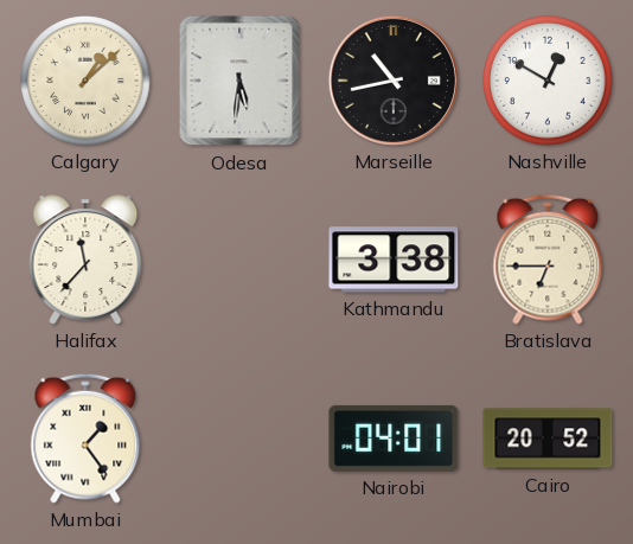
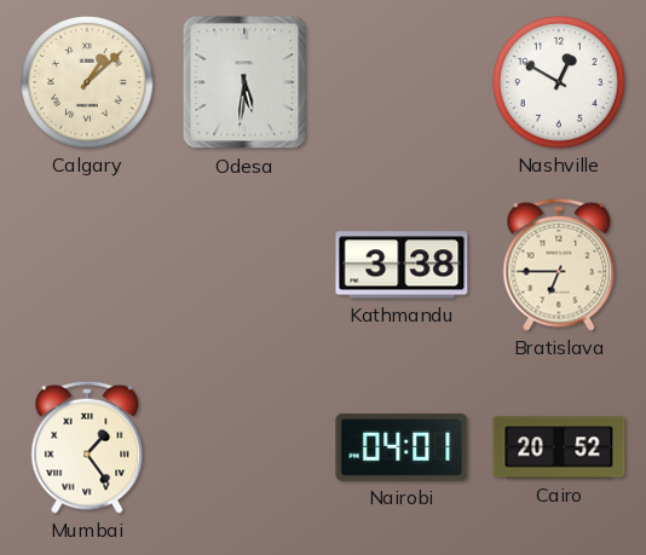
Marseille: 10:43 -> none
Halifax: 11:37 -> none
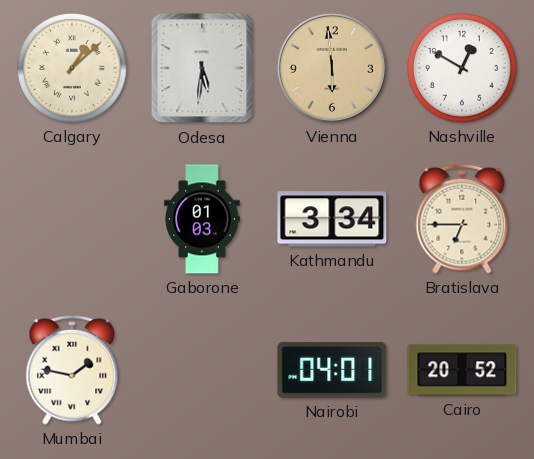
Vienna: none -> 5:59
Gaborone: none -> 01:03
Kathmandu: 3:38 -> 3:34
Mumbai: 1:24 -> 1:47
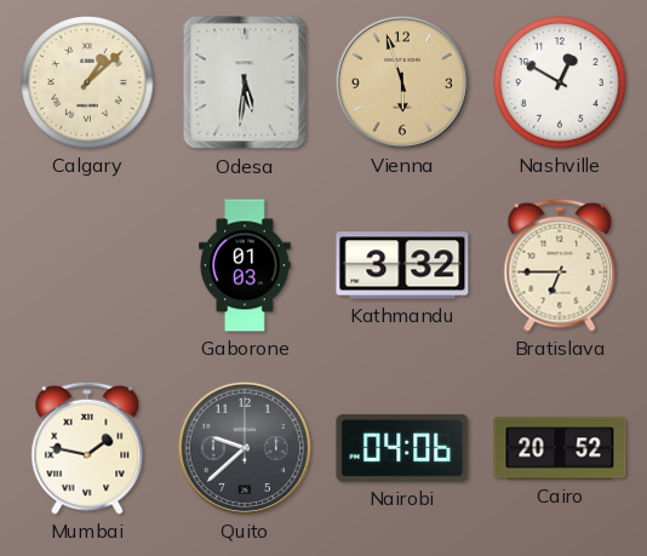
Vienna: 5:59 -> 5:57
Kathmandu: 3:34 -> 3:32
Quito: none -> 9:38
Nairobi: 04:01 -> 04:06
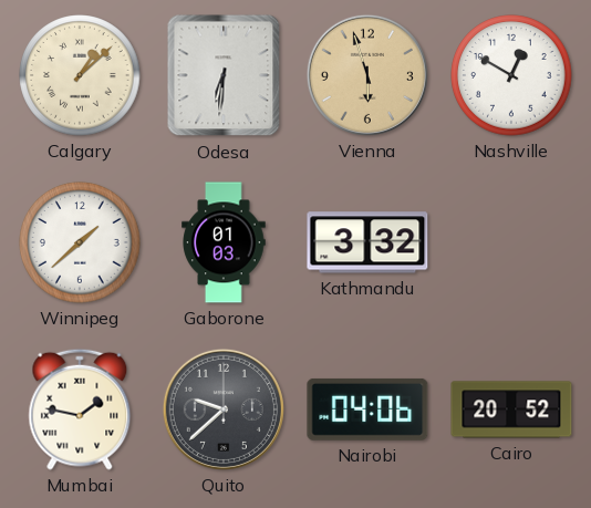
Odesa: 5:31 -> 6:31
Winnipeg: none -> 1:38
Bratislava: 6:45 -> none
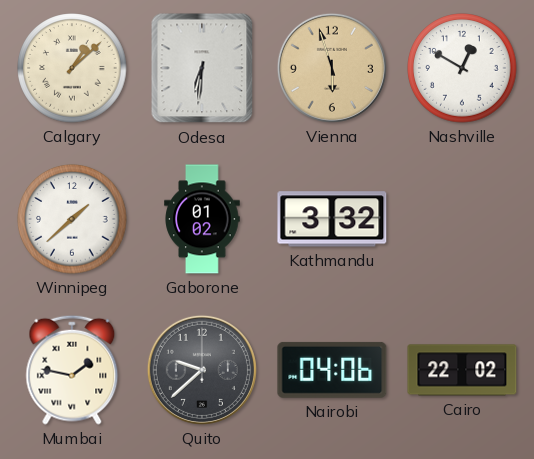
Gaborone: 01:03 -> 01:02
Cairo: 20:52 -> 22:02
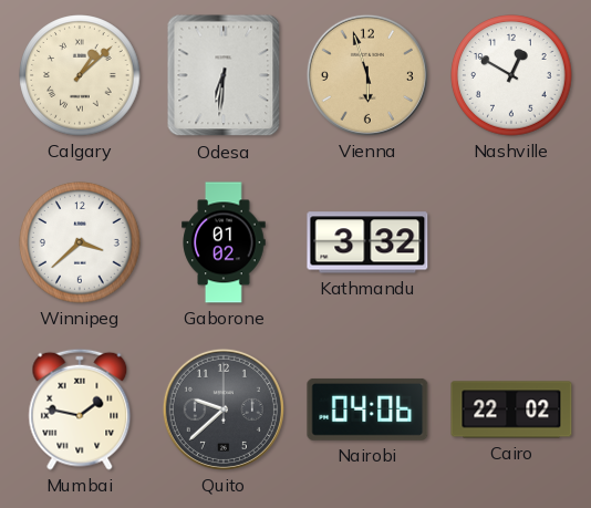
Winnipeg: 1:38 -> 3:38
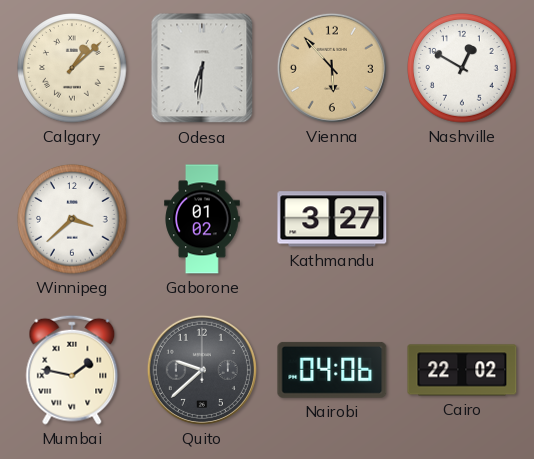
Vienna: 5:57 -> 5:53
Kathmandu: 3:32 -> 3:27
